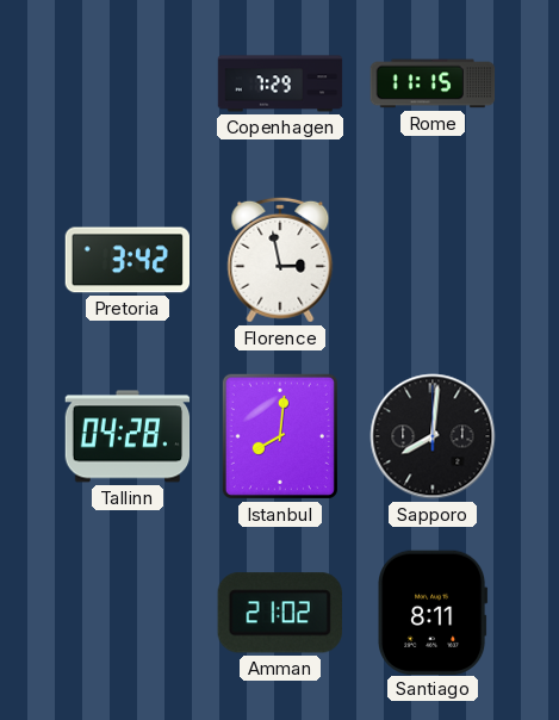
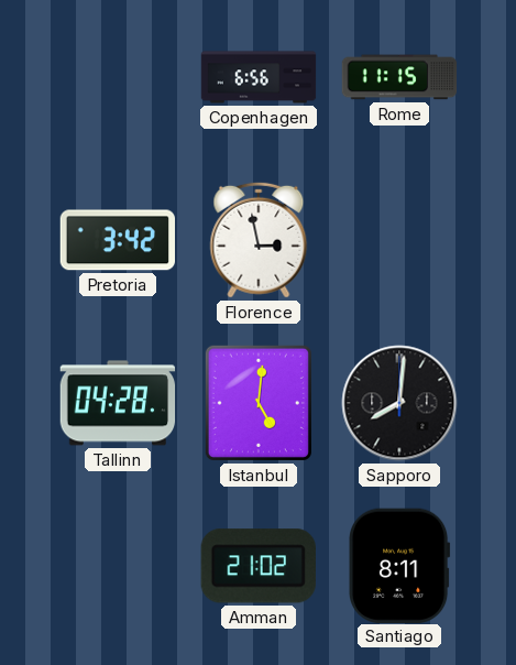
Copenhagen: 7:29 -> 6:56
Istanbul: 8:01 -> 5:01
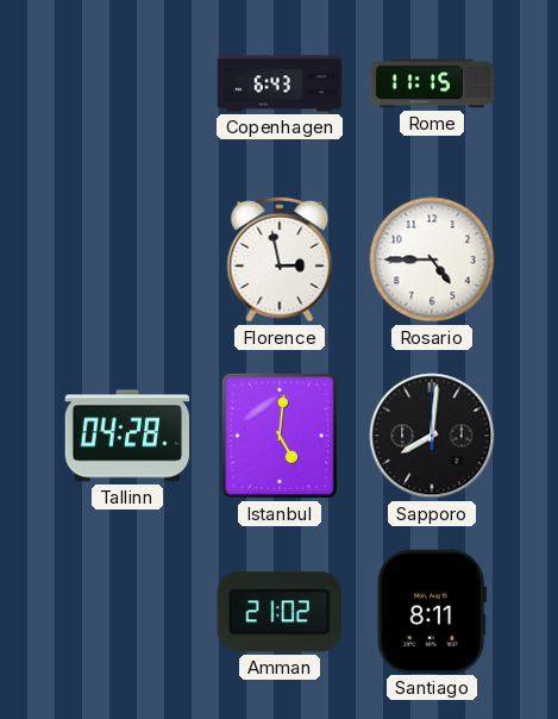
Copenhagen: 6:56 -> 6:43
Pretoria: 3:42 -> none
Rosario: none -> 4:45
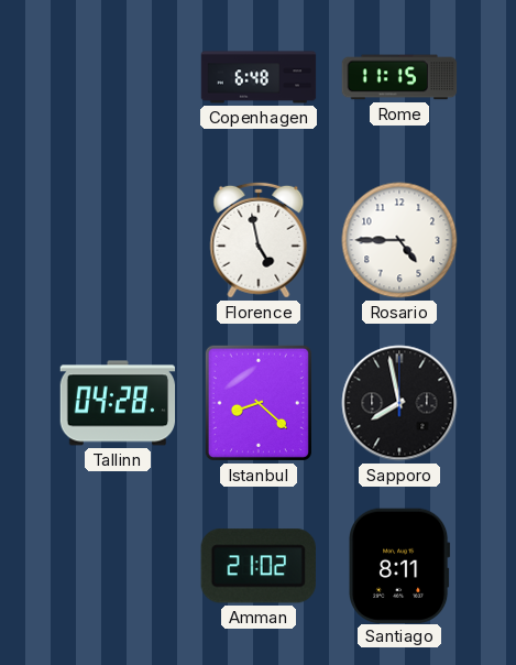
Copenhagen: 6:43 -> 6:48
Florence: 2:58 -> 4:58
Istanbul: 5:01 -> 8:22
Sapporo: 8:01 -> 7:58
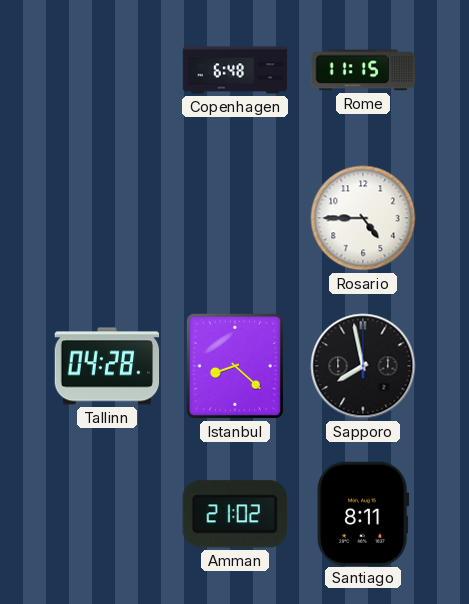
Florence: 4:58 -> none
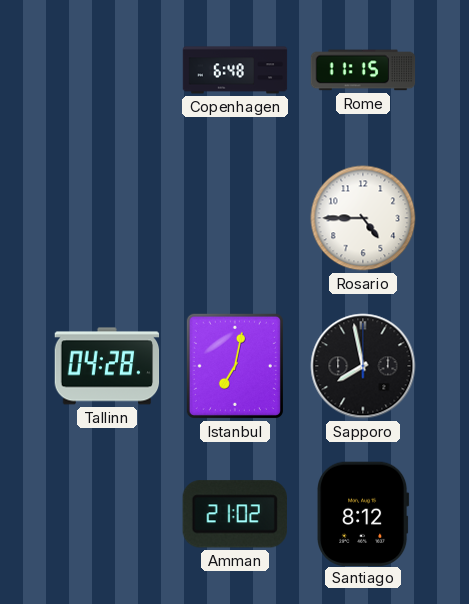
Istanbul: 8:22 -> 7:02
Santiago: 8:11 -> 8:12
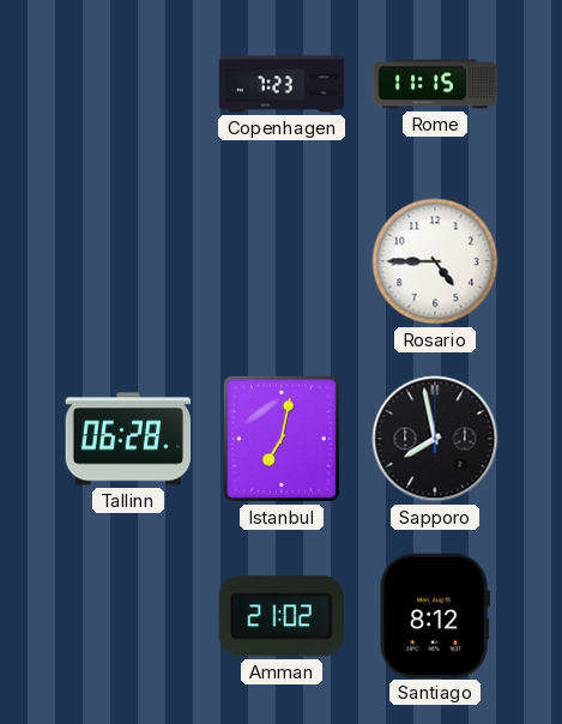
Copenhagen: 6:48 -> 7:23
Tallinn: 04:28 -> 06:28
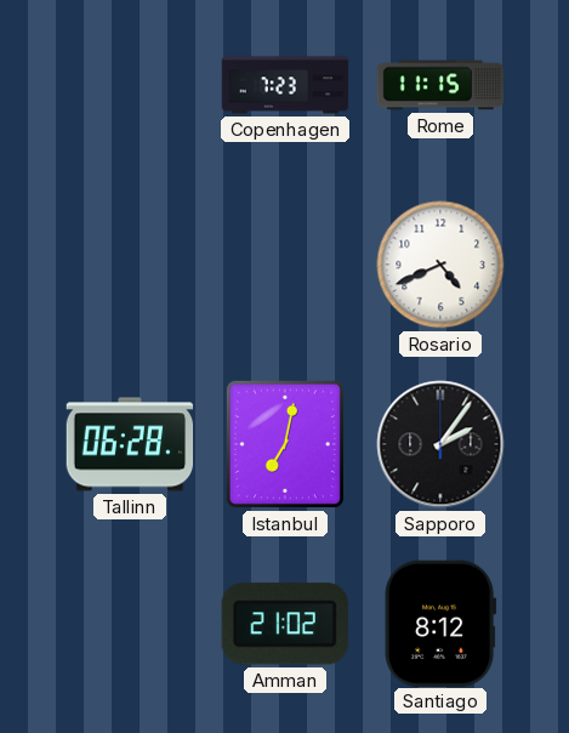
Rosario: 4:45 -> 4:41
Sapporo: 7:58 -> 2:06
